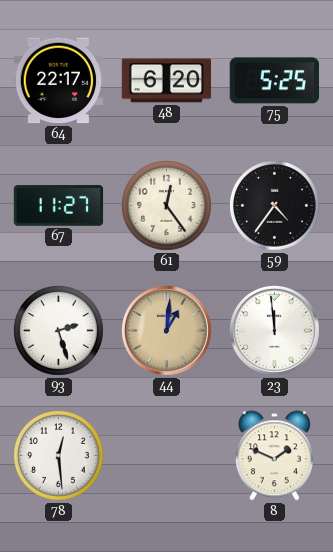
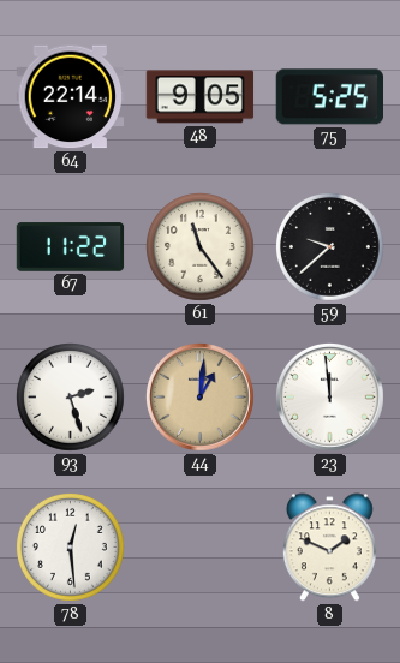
64: 22:17 -> 22:14
48: 6:20 -> 9:05
67: 11:27 -> 11:22
61: 12:24 -> 11:24
59: 4:36 -> 9:38
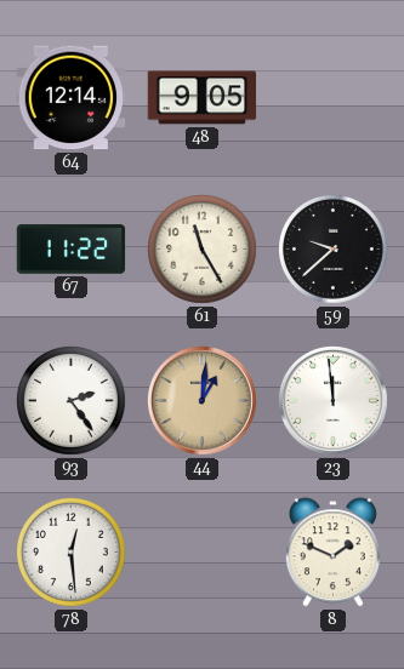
64: 22:14 -> 12:14
75: 5:25 -> none
61: 11:24 -> 11:25
93: 2:27 -> 2:24
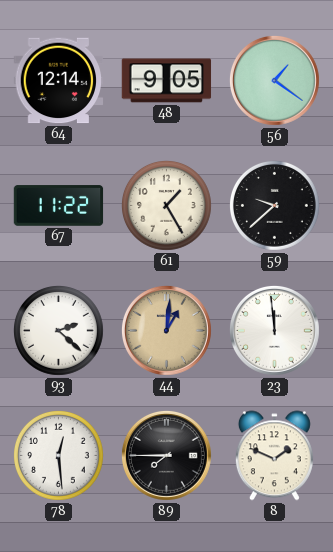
56: none -> 1:21
61: 11:25 -> 1:25
93: 2:24 -> 2:22
89: none -> 7:45
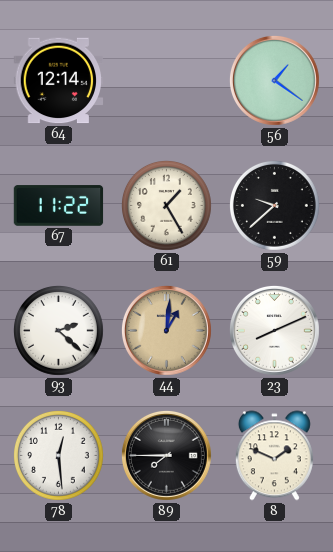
48: 9:05 -> none
23: 11:59 -> 8:11
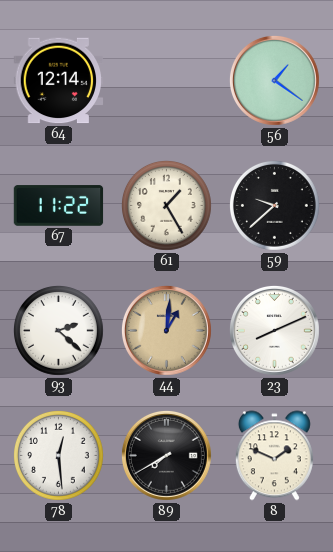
89: 7:45 -> 7:40
